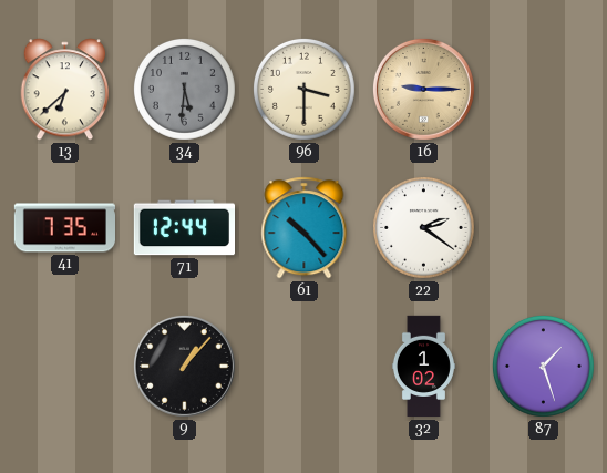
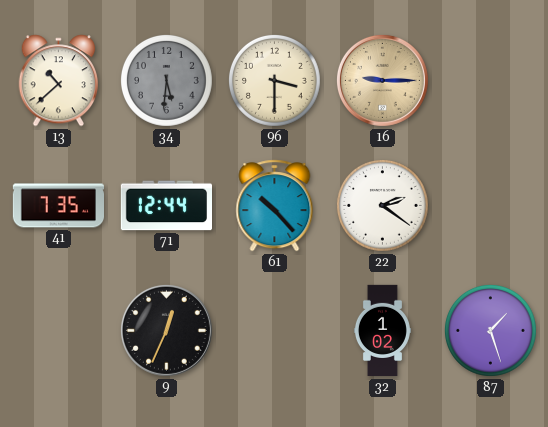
13: 6:38 -> 10:38
9: 1:07 -> 12:34
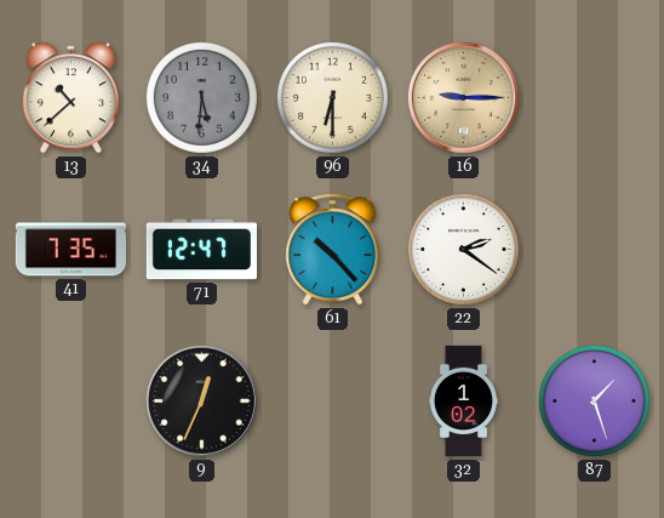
96: 3:30 -> 6:30
71: 12:44 -> 12:47
